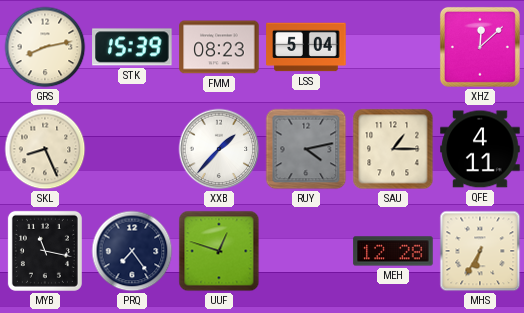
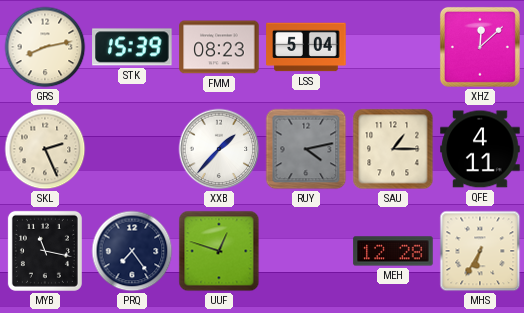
SKL: 8:26 -> 2:26
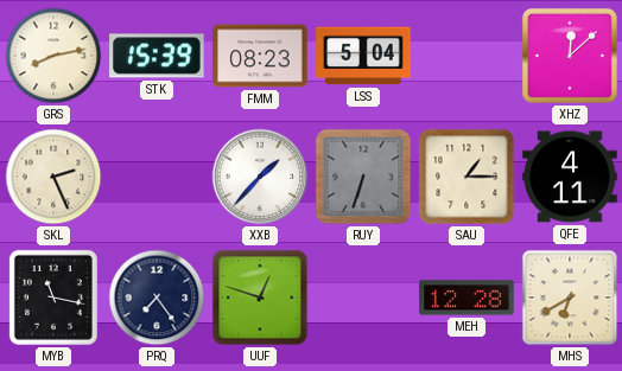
RUY: 4:13 -> 6:33
MHS: 6:35 -> 6:40
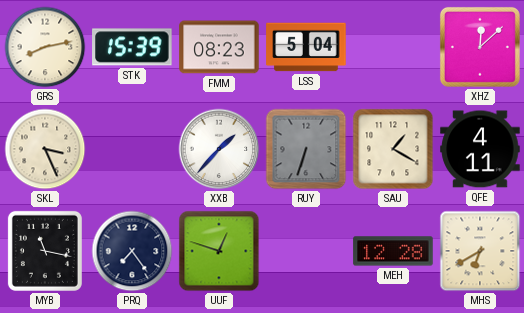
SKL: 2:26 -> 3:26
SAU: 1:15 -> 1:20
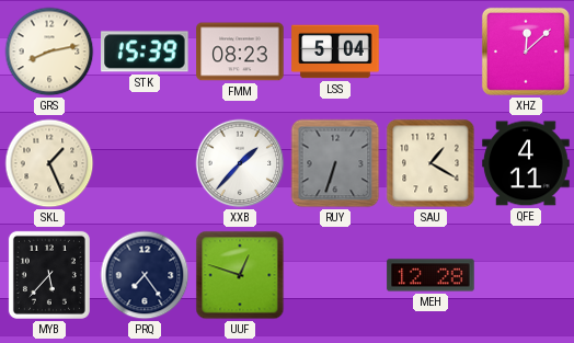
SKL: 3:26 -> 1:26
MYB: 11:17 -> 5:37
MHS: 6:40 -> none
